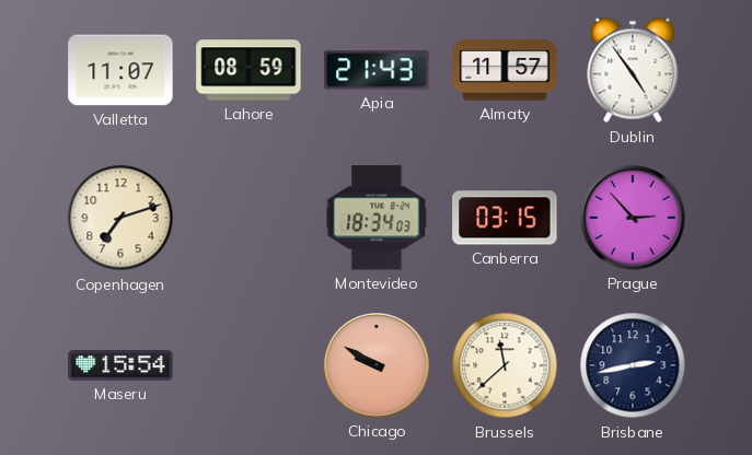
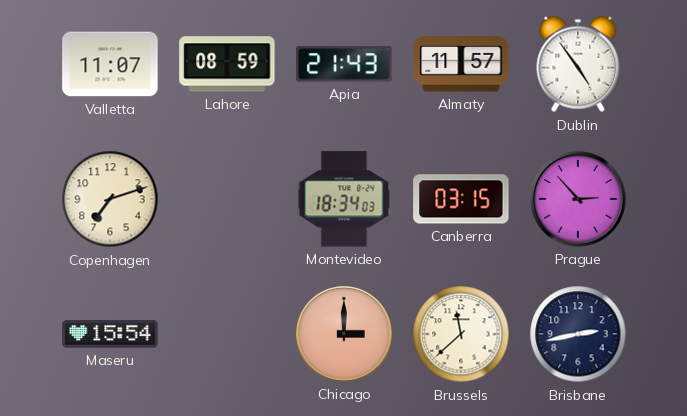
Chicago: 9:50 -> 3:00
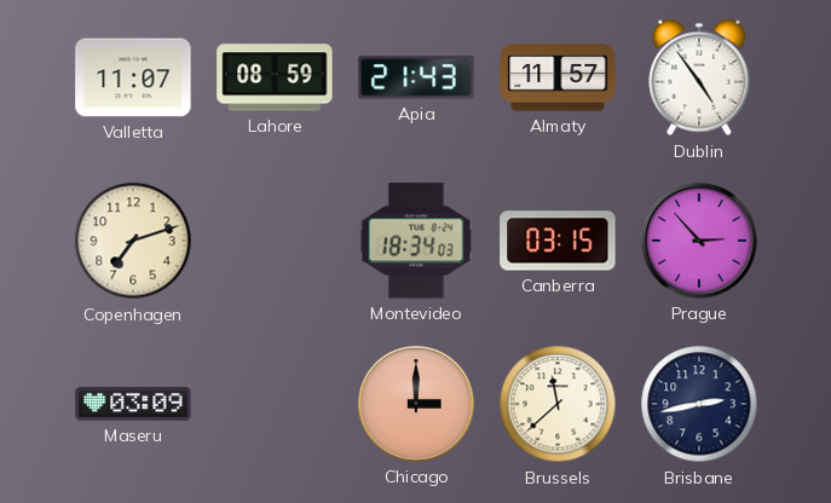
Maseru: 15:54 -> 03:09
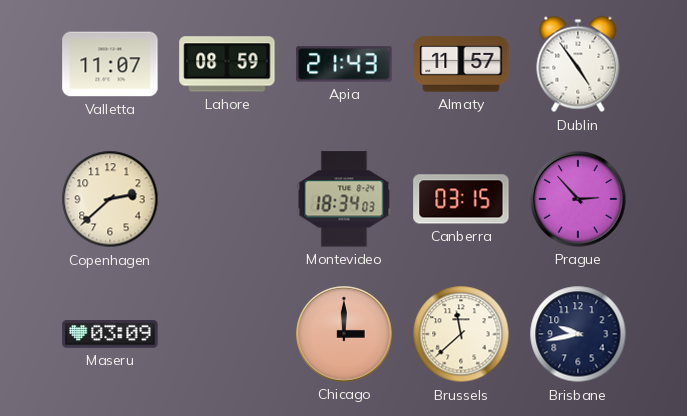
Copenhagen: 7:12 -> 2:38
Brisbane: 2:43 -> 9:43
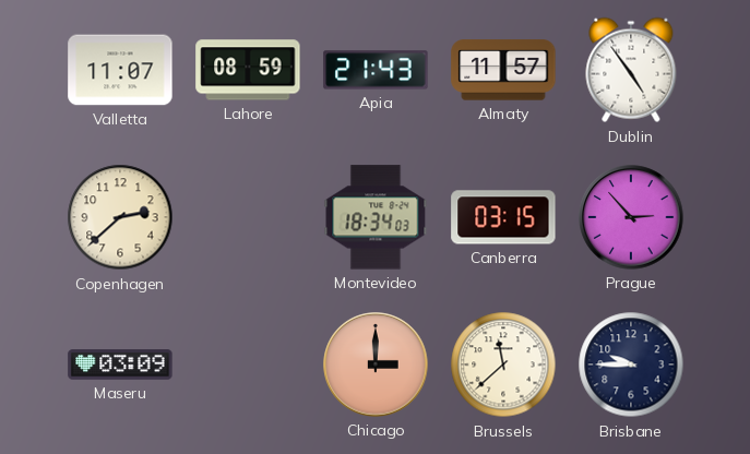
Brisbane: 9:43 -> 9:45
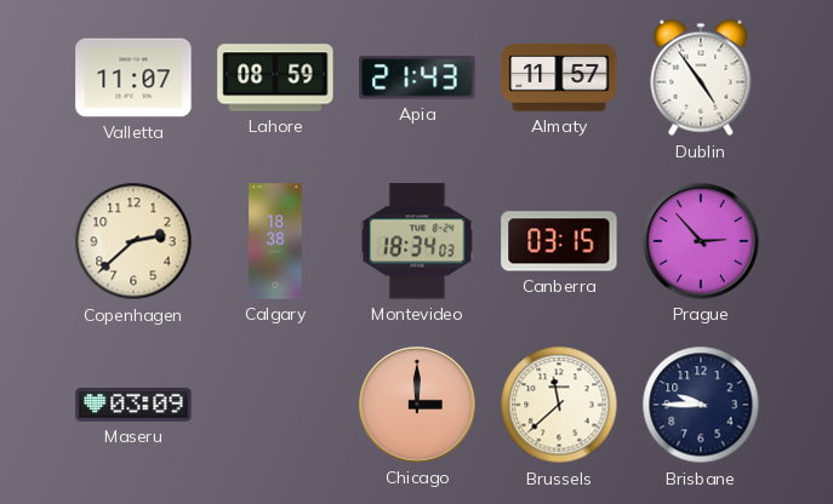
Calgary: none -> 18:38
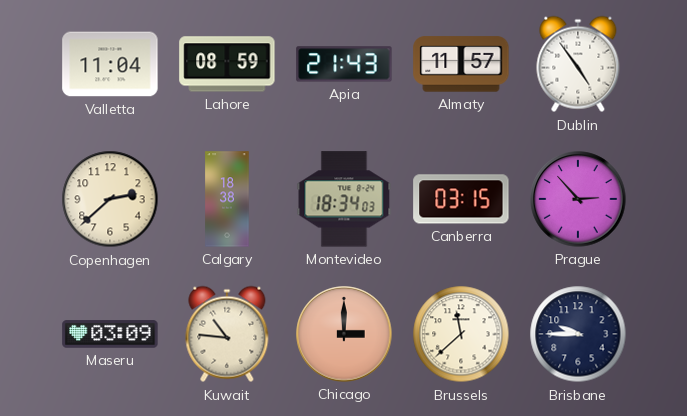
Valletta: 11:07 -> 11:04
Kuwait: none -> 10:46
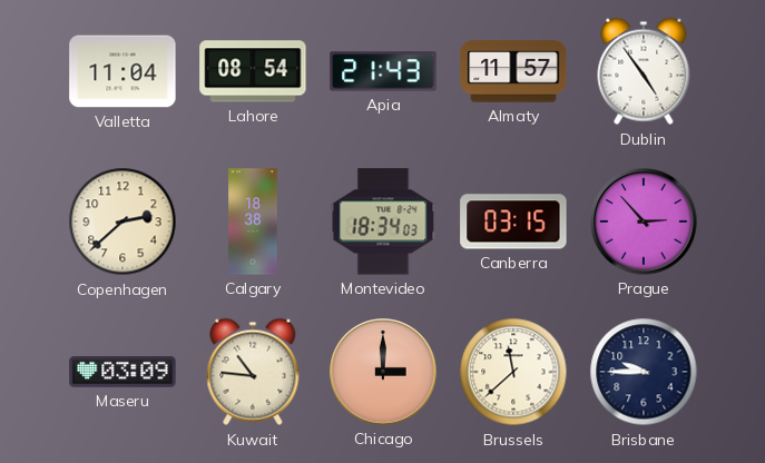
Lahore: 08:59 -> 08:54
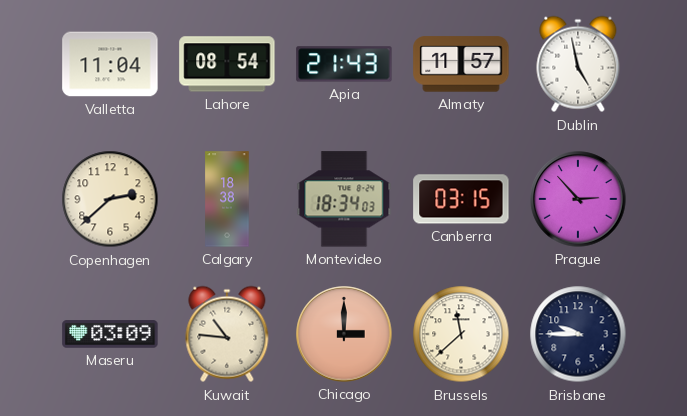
Dublin: 4:54 -> 4:58
